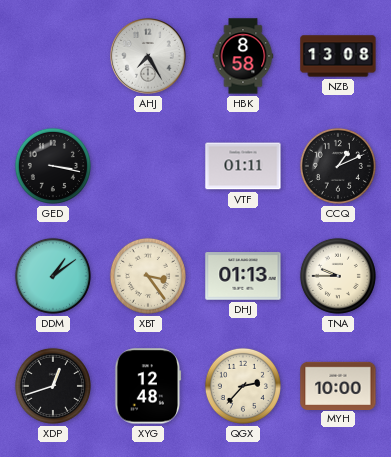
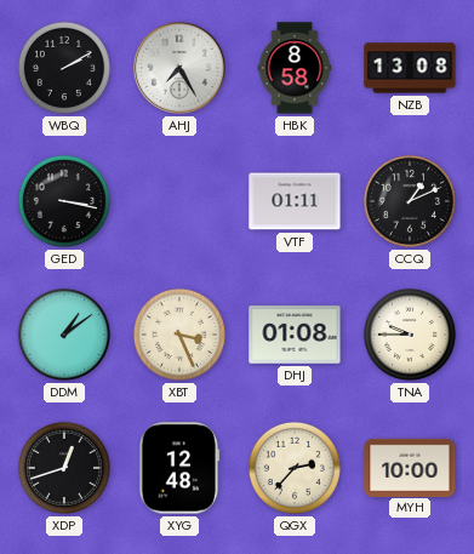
WBQ: none -> 2:10
XBT: 3:24 -> 3:26
DHJ: 01:13 -> 01:08
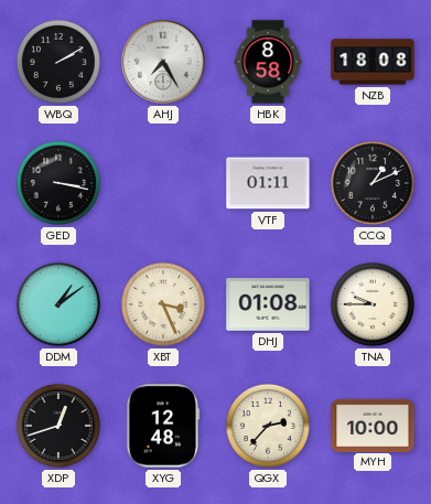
NZB: 13:08 -> 18:08
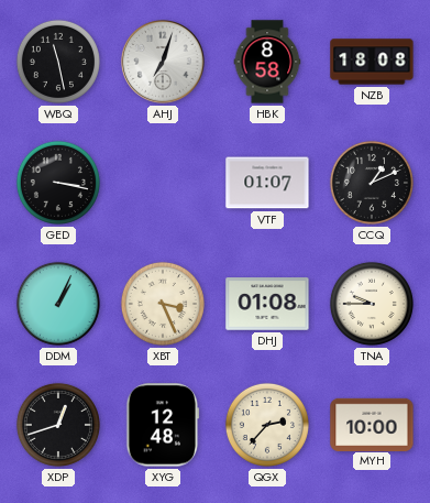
WBQ: 2:10 -> 11:28
AHJ: 7:25 -> 7:03
VTF: 01:11 -> 01:07
DDM: 1:09 -> 1:04
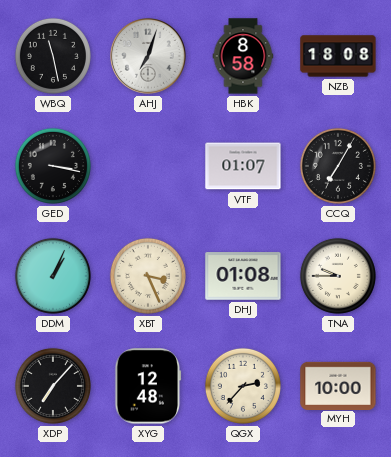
CCQ: 1:11 -> 7:05
XDP: 12:42 -> 7:07
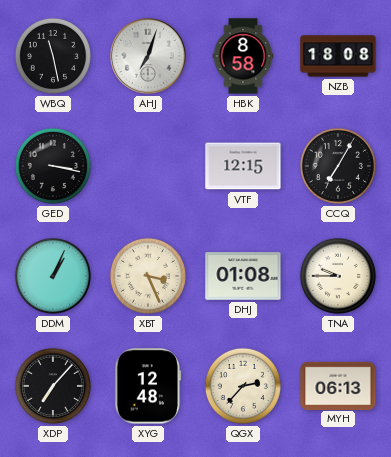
VTF: 01:07 -> 12:15
MYH: 10:00 -> 06:13
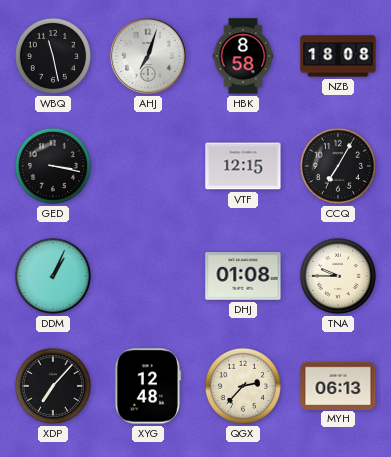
XBT: 3:26 -> none
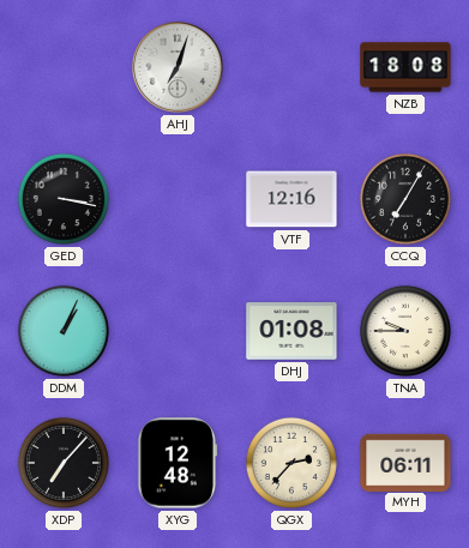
WBQ: 11:28 -> none
HBK: 8:58 -> none
VTF: 12:15 -> 12:16
MYH: 06:13 -> 06:11
